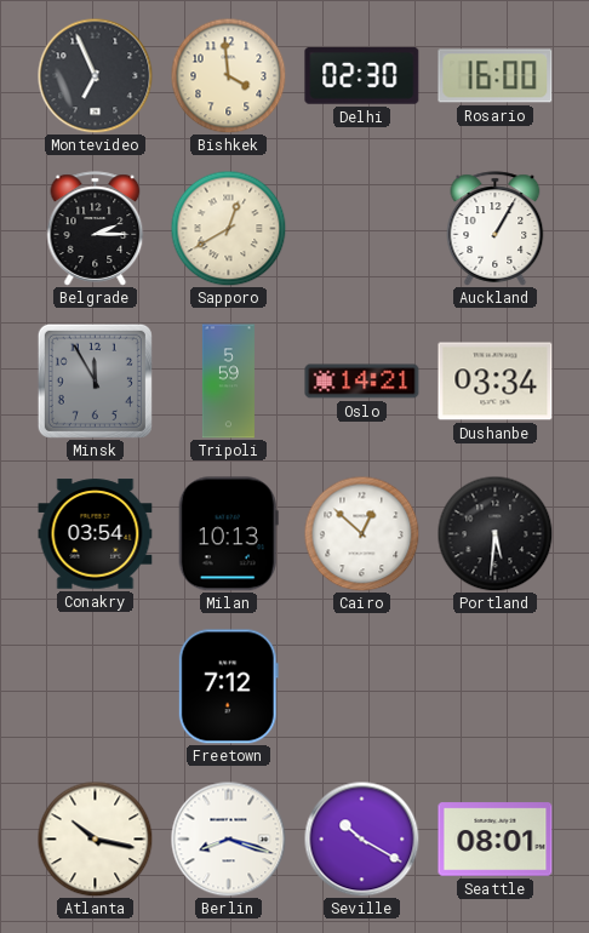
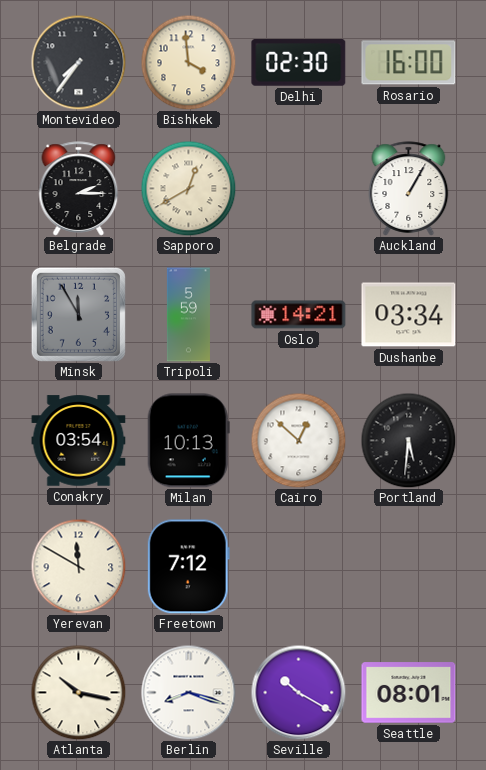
Montevideo: 6:56 -> 7:36
Yerevan: none -> 11:50
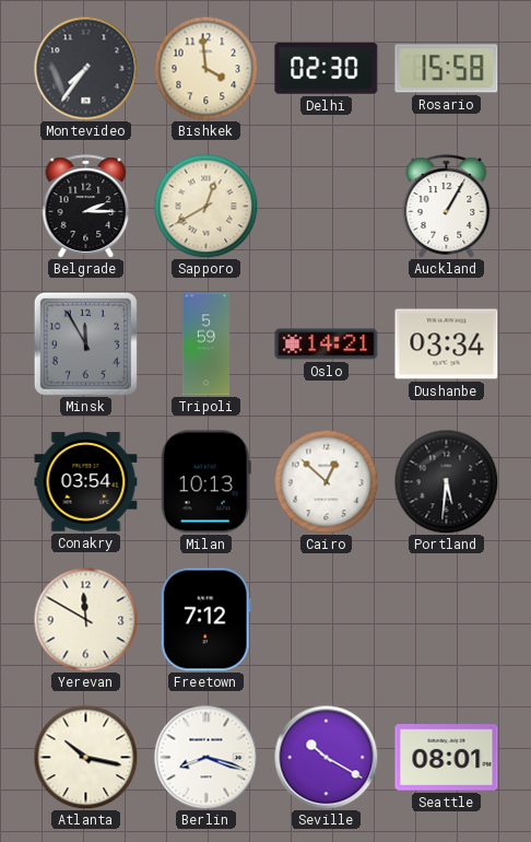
Rosario: 16:00 -> 15:58
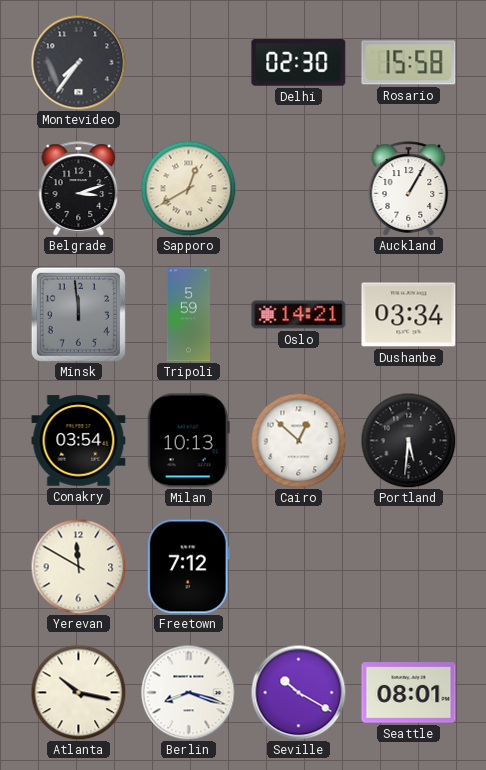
Bishkek: 3:59 -> none
Belgrade: 2:15 -> 3:12
Minsk: 11:55 -> 11:59
